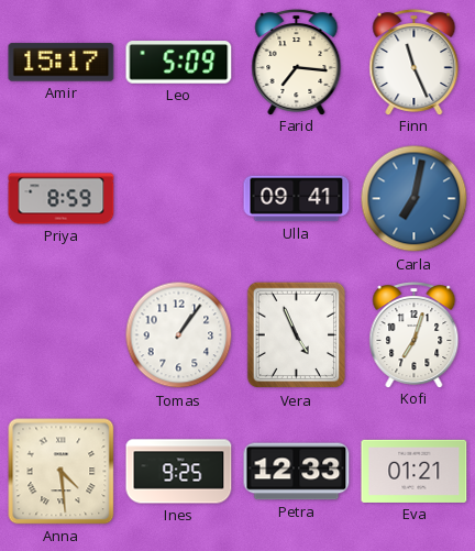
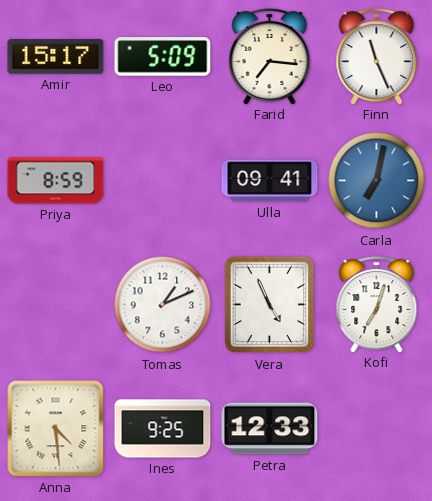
Tomas: 1:06 -> 1:11
Eva: 01:21 -> none
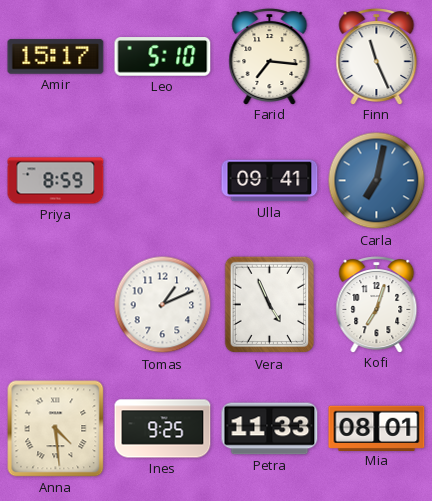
Leo: 5:09 -> 5:10
Petra: 12:33 -> 11:33
Mia: none -> 08:01
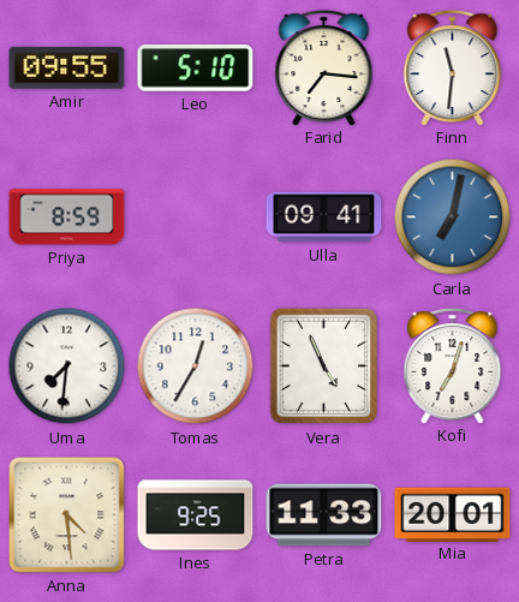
Amir: 15:17 -> 09:55
Finn: 11:26 -> 11:31
Uma: none -> 7:31
Tomas: 1:11 -> 12:35
Mia: 08:01 -> 20:01
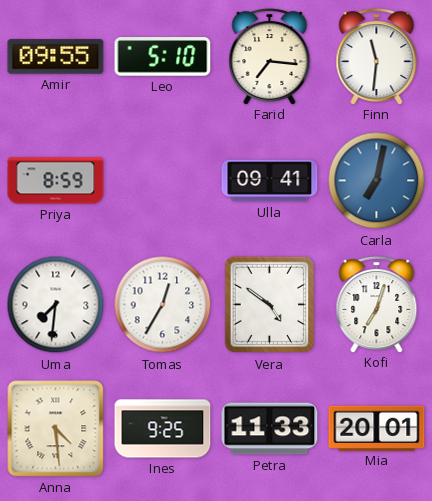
Vera: 4:56 -> 4:51
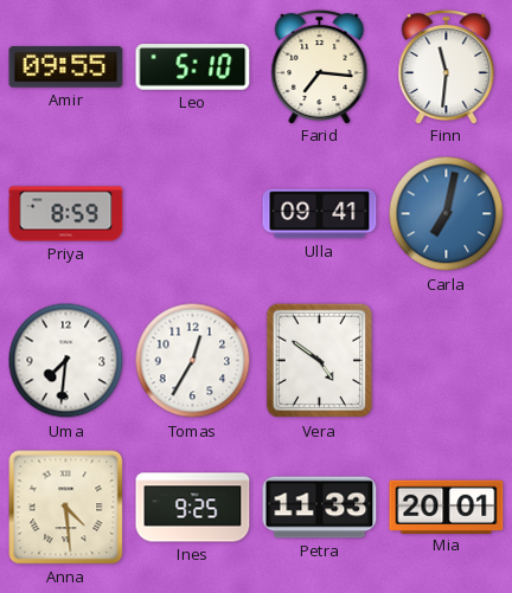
Kofi: 7:03 -> none
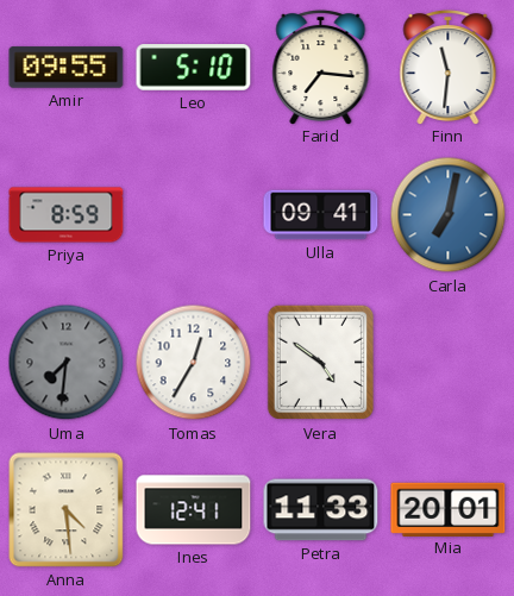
Uma dial: white -> grey
Ines: 9:25 -> 12:41
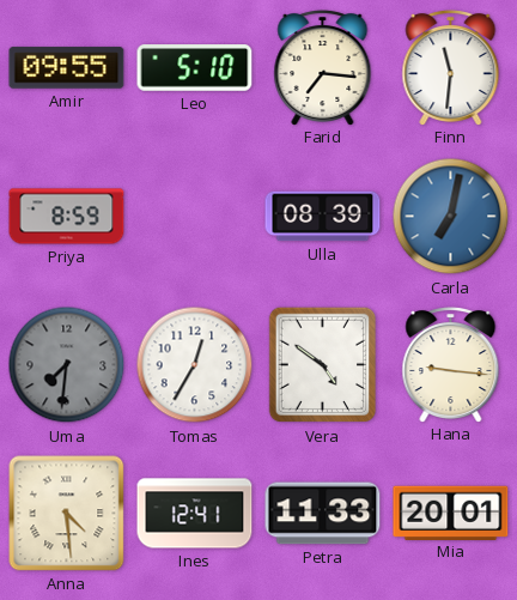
Ulla: 09:41 -> 08:39
Hana: none -> 9:16
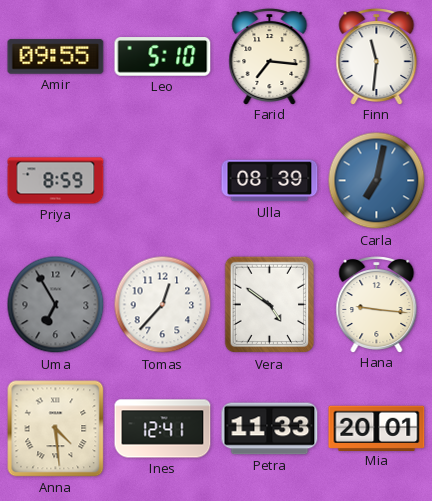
Uma: 7:31 -> 6:55
Tomas: 12:35 -> 12:37
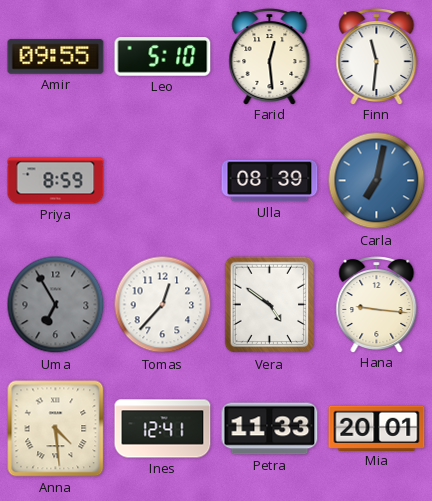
Farid: 7:16 -> 12:29
